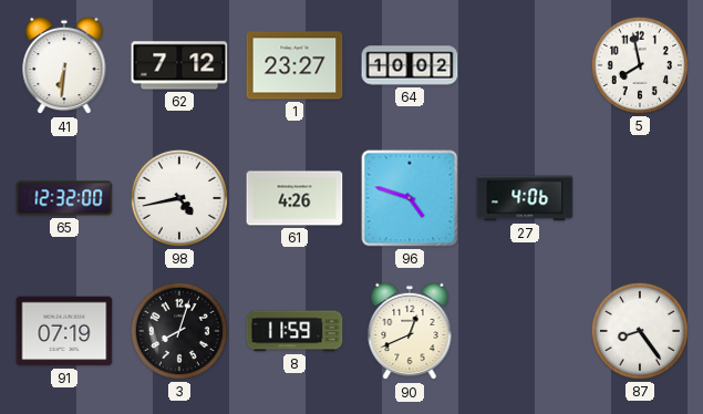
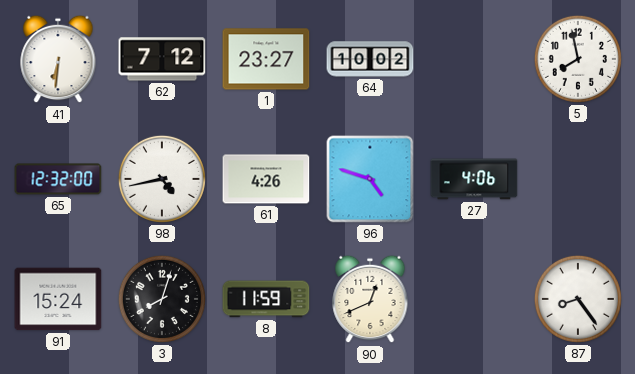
91: 07:19 -> 15:24
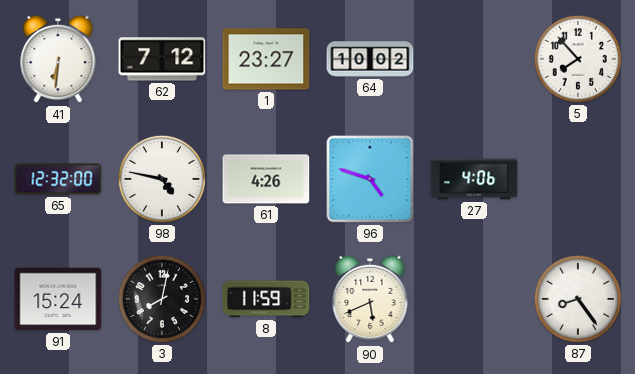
5: 7:58 -> 7:53
98: 4:43 -> 4:47
3: 8:03 -> 8:02
90: 12:41 -> 5:41
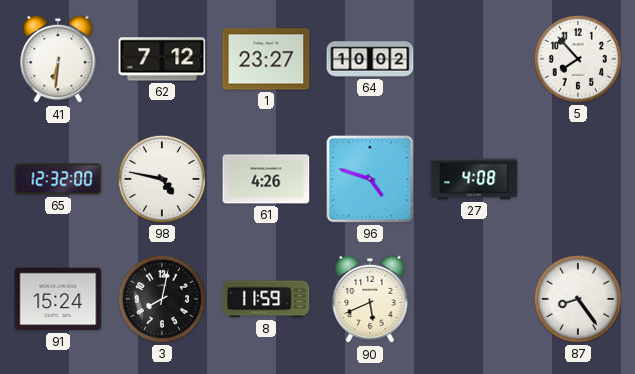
27: 4:06 -> 4:08
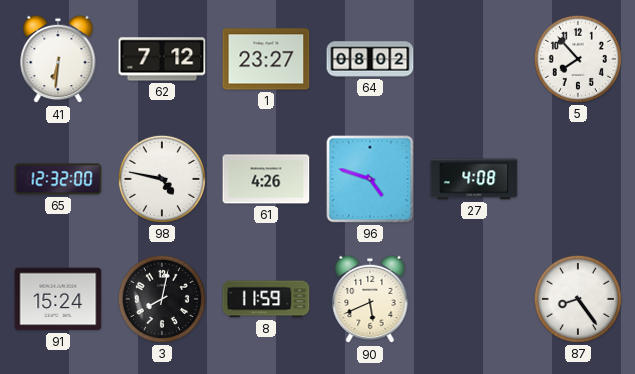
64: 10:02 -> 08:02
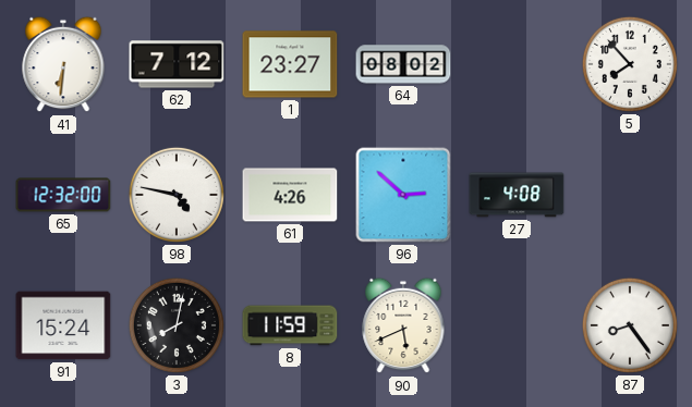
96: 4:48 -> 2:52
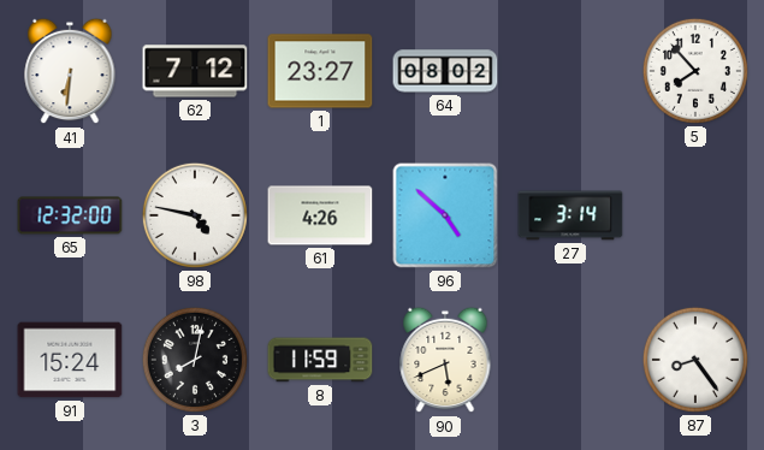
96: 2:52 -> 4:52
27: 4:08 -> 3:14
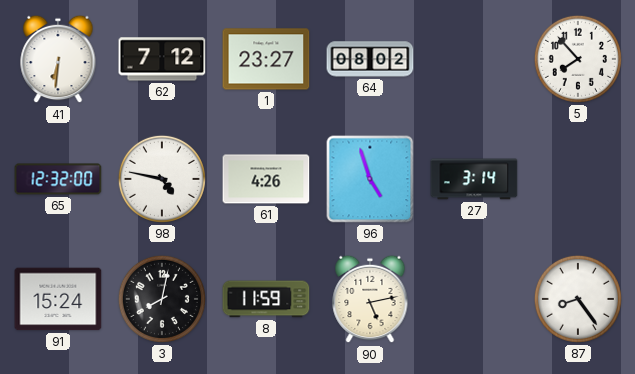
96: 4:52 -> 4:57
90: 5:41 -> 5:13
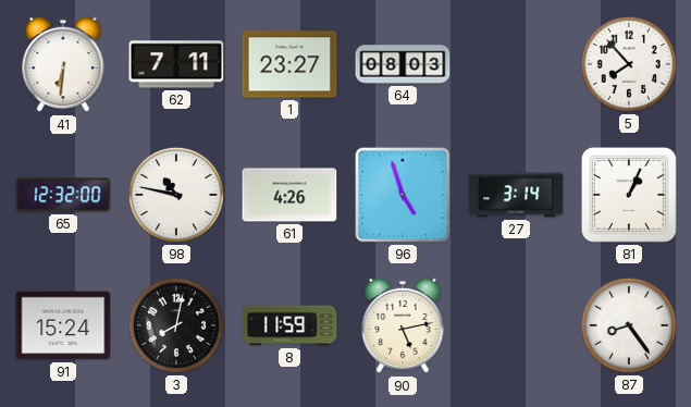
62: 7:12 -> 7:11
64: 08:02 -> 08:03
98: 4:47 -> 10:47
81: none -> 1:04
